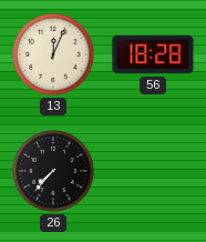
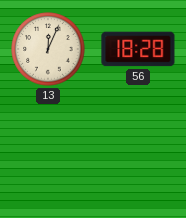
26: 7:37 -> none
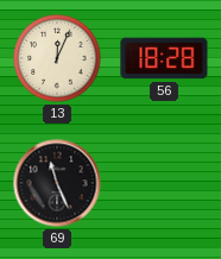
69: none -> 11:26
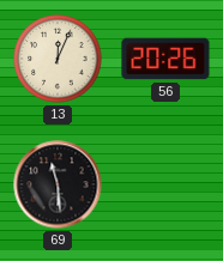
56: 18:28 -> 20:26
69: 11:26 -> 11:29
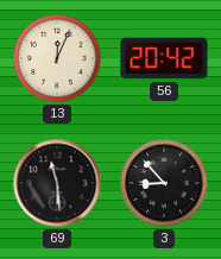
56: 20:26 -> 20:42
3: none -> 8:53
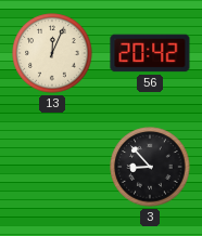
69: 11:29 -> none
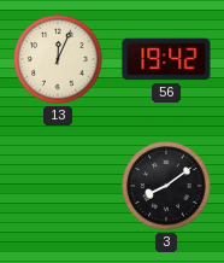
56: 20:42 -> 19:42
3: 8:53 -> 8:09
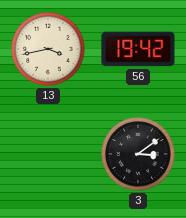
13: 12:04 -> 3:43
3: 8:09 -> 3:09
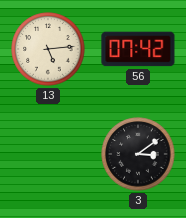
13: 3:43 -> 5:14
56: 19:42 -> 07:42
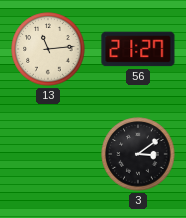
13: 5:14 -> 11:14
56: 07:42 -> 21:27
